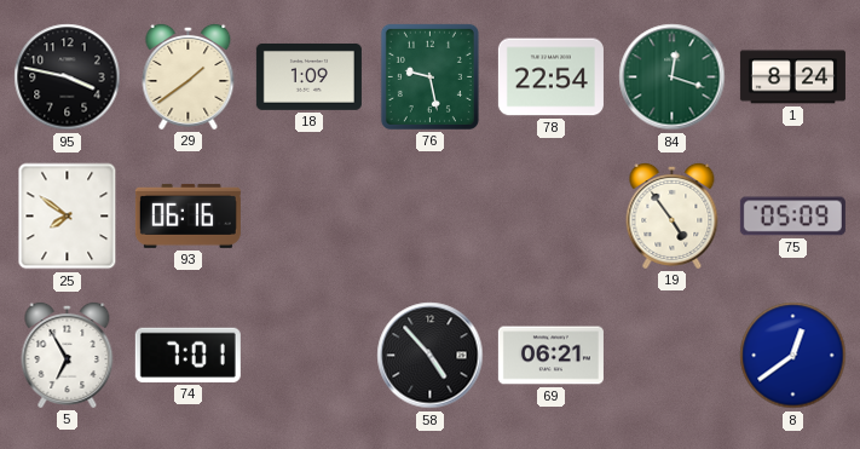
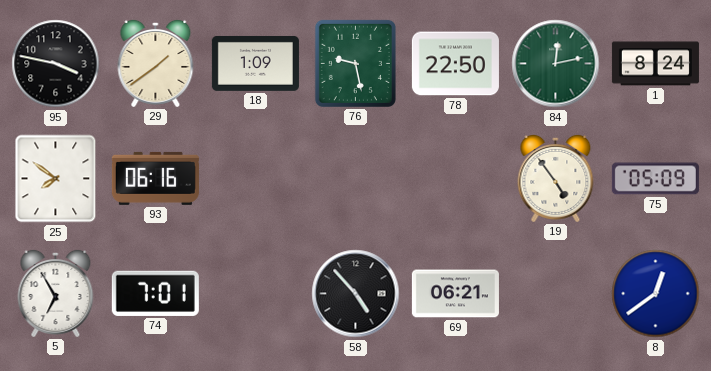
78: 22:54 -> 22:50
84: 12:18 -> 12:13
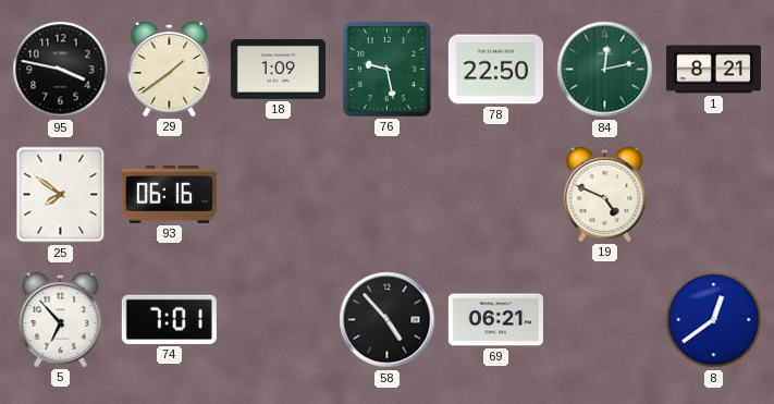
1: 8:24 -> 8:21
19: 4:54 -> 4:49
75: 05:09 -> none
5: 6:55 -> 6:53
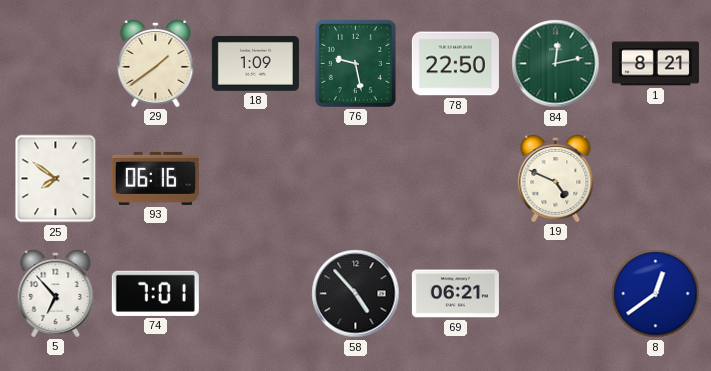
95: 3:47 -> none
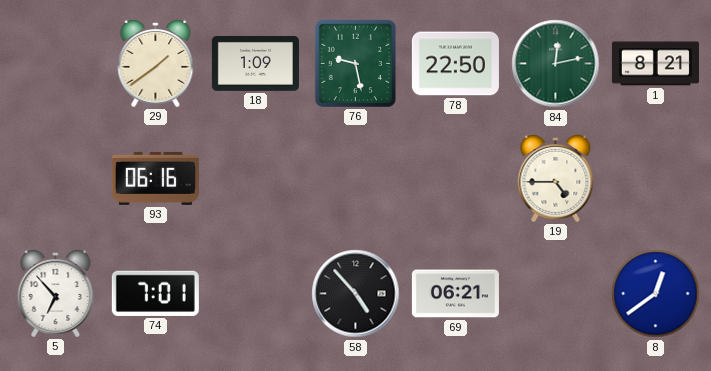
25: 7:51 -> none
19: 4:49 -> 4:45
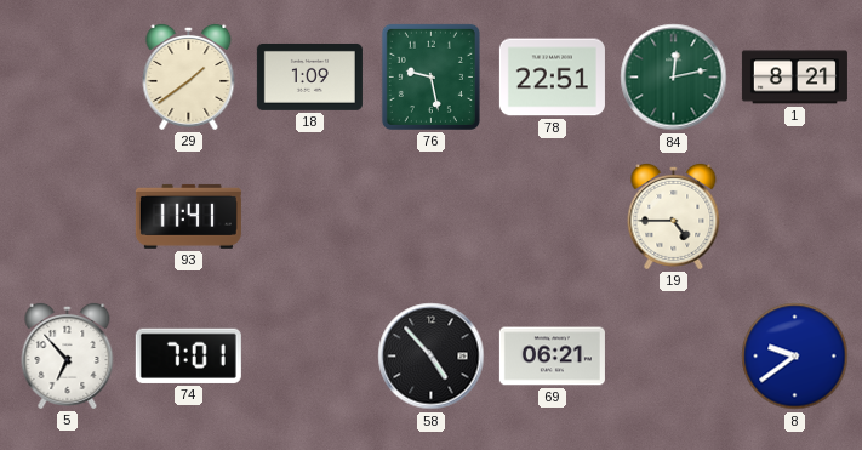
78: 22:50 -> 22:51
93: 06:16 -> 11:41
8: 12:39 -> 9:39
